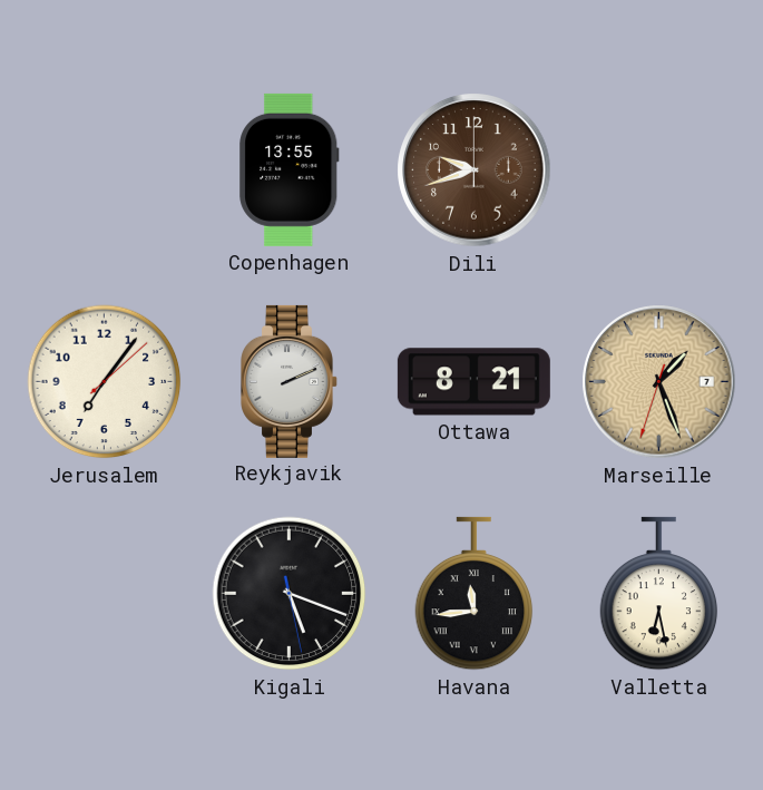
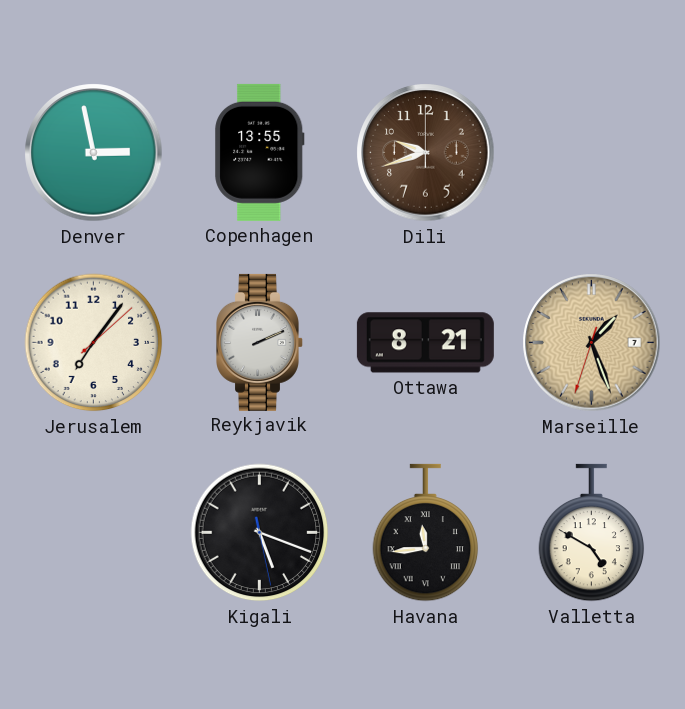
Denver: none -> 2:58
Valletta: 6:28 -> 4:50
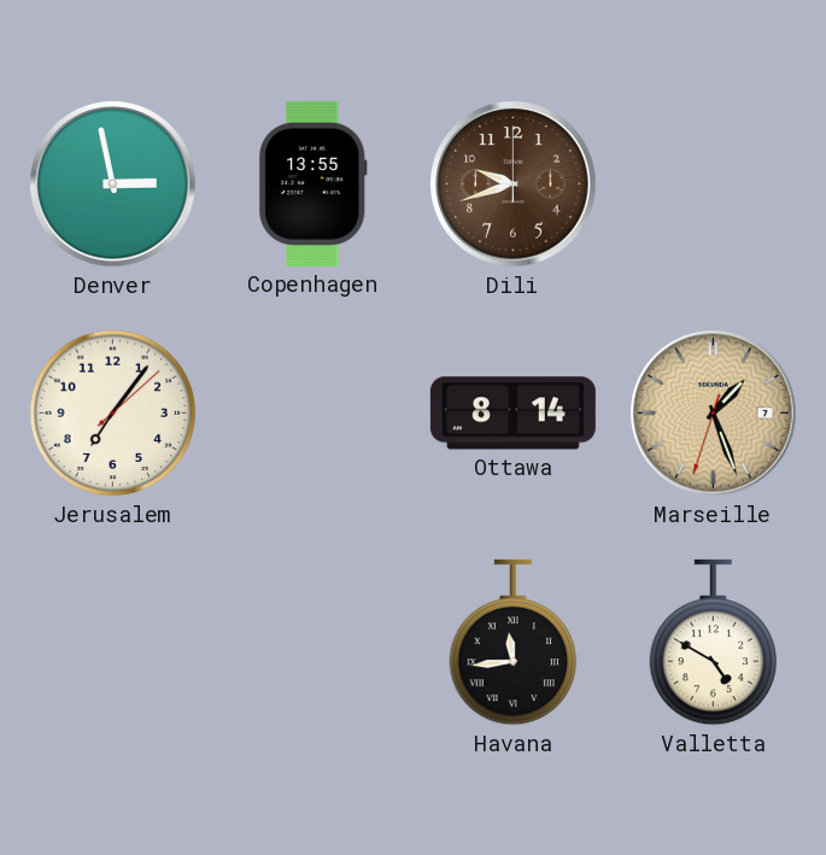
Reykjavik: 2:11 -> none
Ottawa: 8:21 -> 8:14
Kigali: 5:18 -> none
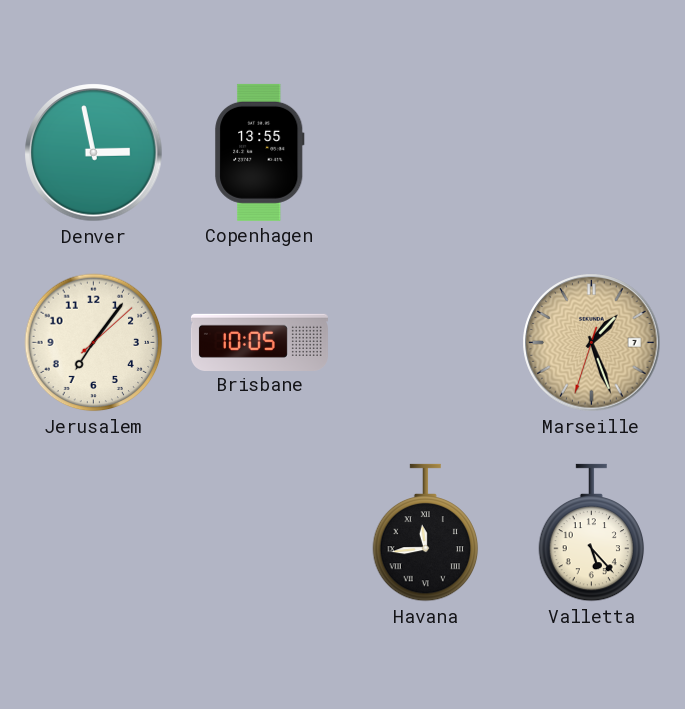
Dili: 9:42 -> none
Brisbane: none -> 10:05
Ottawa: 8:14 -> none
Valletta: 4:50 -> 5:23
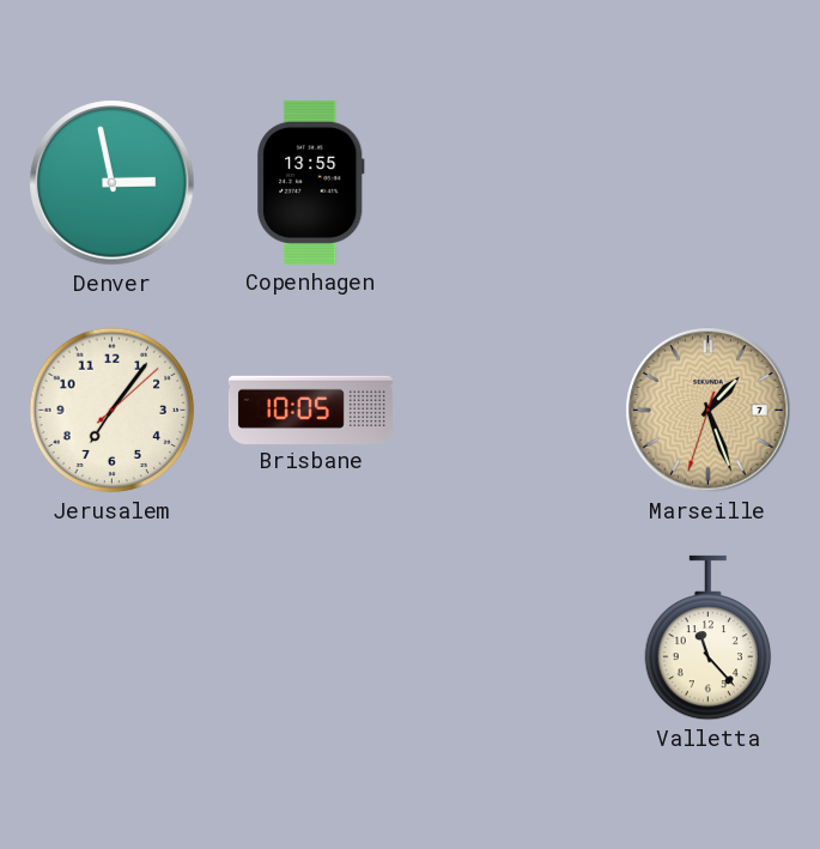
Havana: 11:44 -> none
Valletta: 5:23 -> 11:23
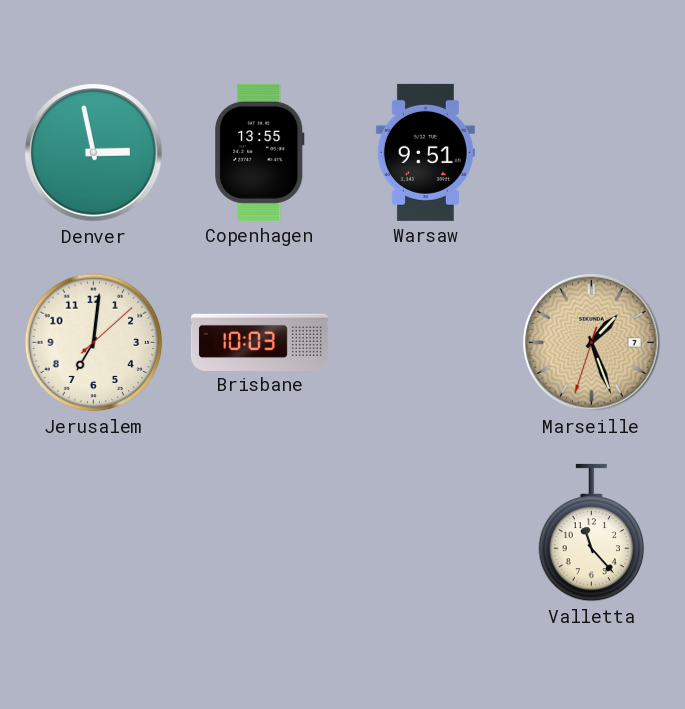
Warsaw: none -> 9:51
Jerusalem: 7:06 -> 7:01
Brisbane: 10:05 -> 10:03
